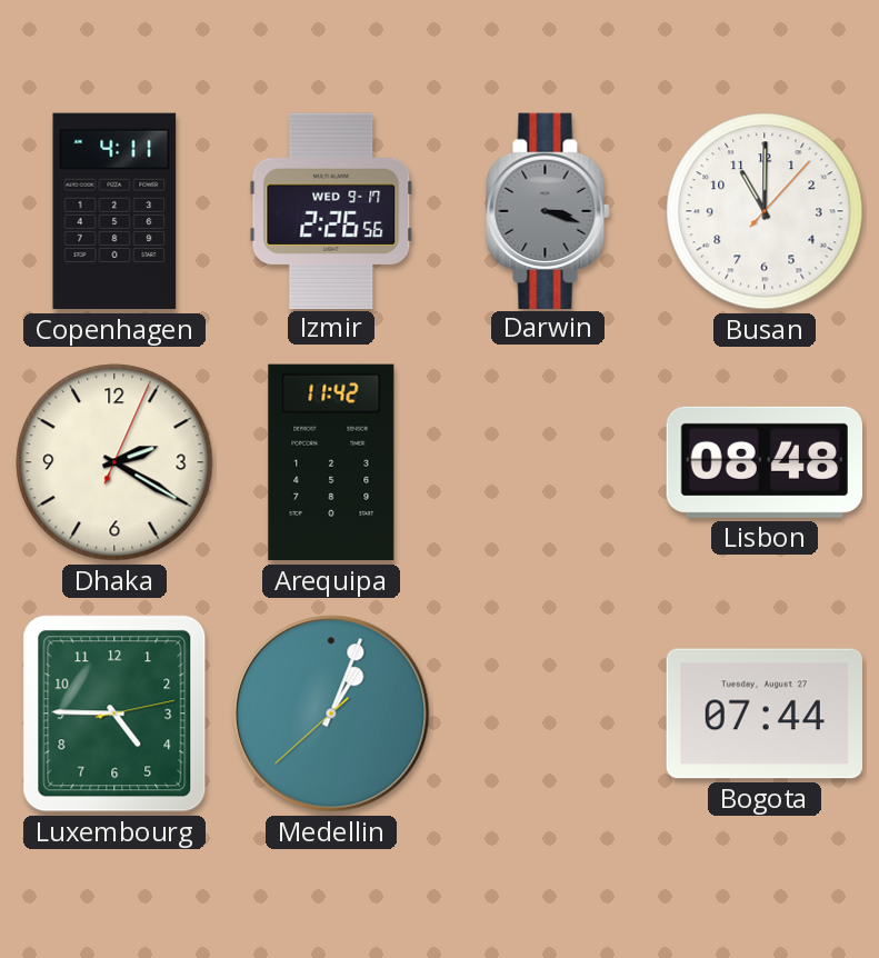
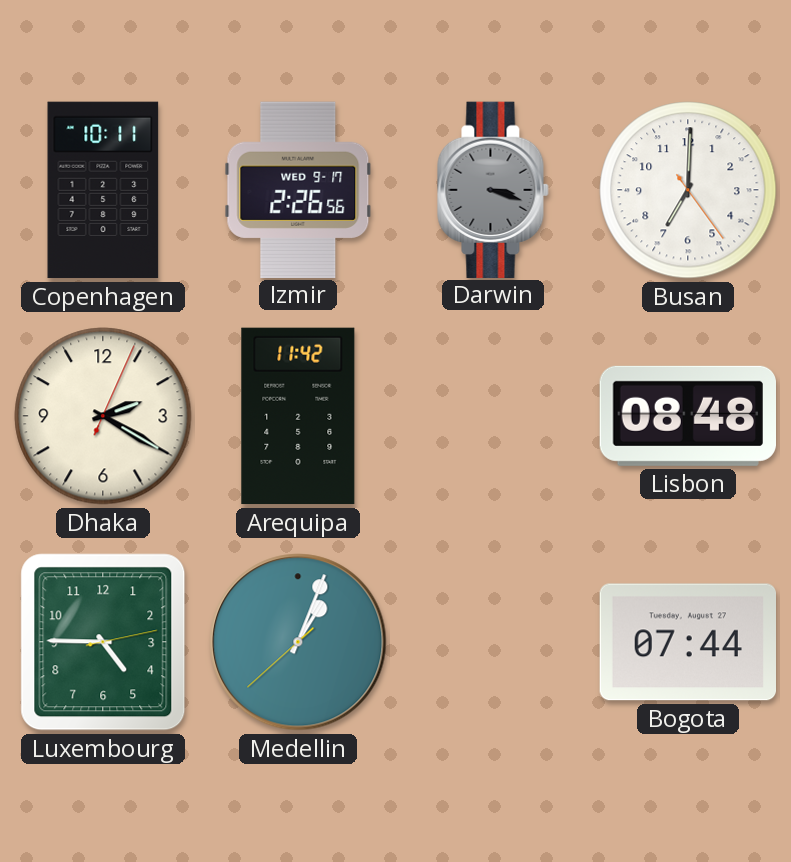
Copenhagen: 4:11 -> 10:11
Busan: 11:00 -> 7:00
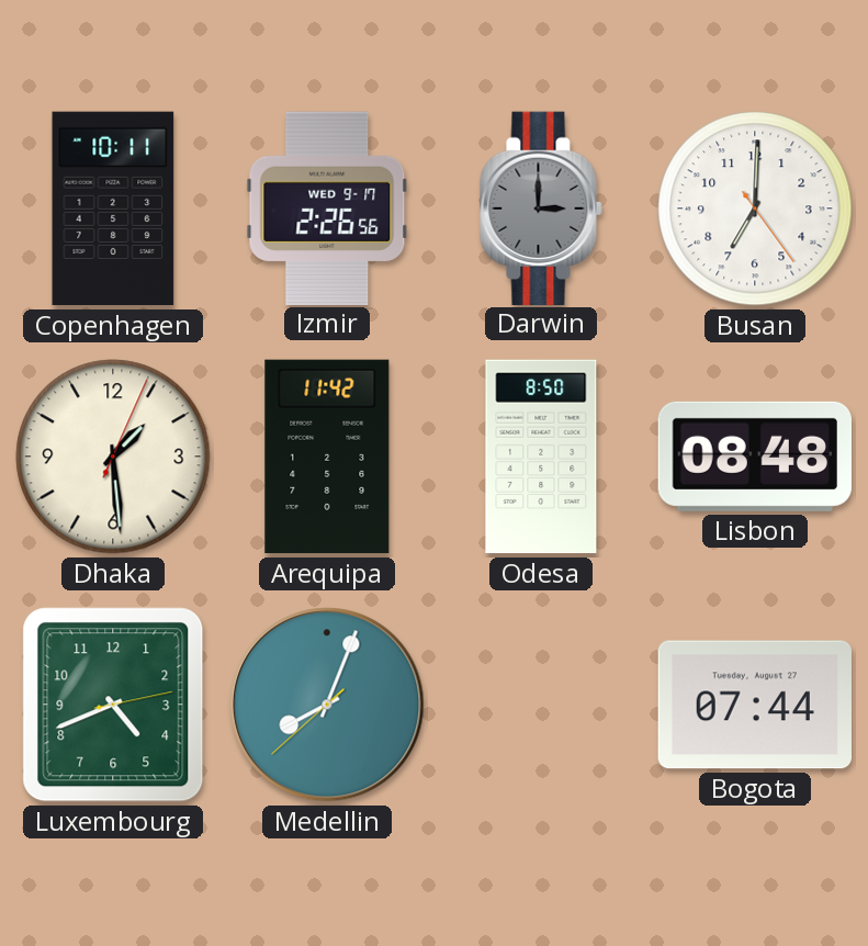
Darwin: 3:18 -> 3:00
Dhaka: 2:20 -> 1:29
Odesa: none -> 8:50
Luxembourg: 4:45 -> 4:41
Medellin: 1:03 -> 8:03
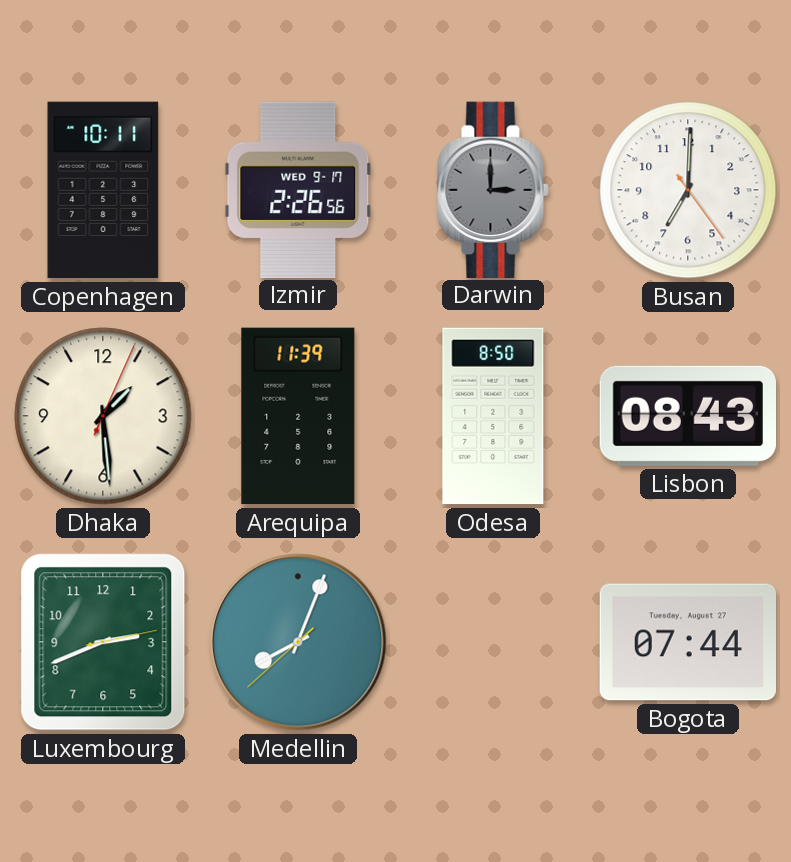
Arequipa: 11:42 -> 11:39
Lisbon: 08:48 -> 08:43
Luxembourg: 4:41 -> 2:41
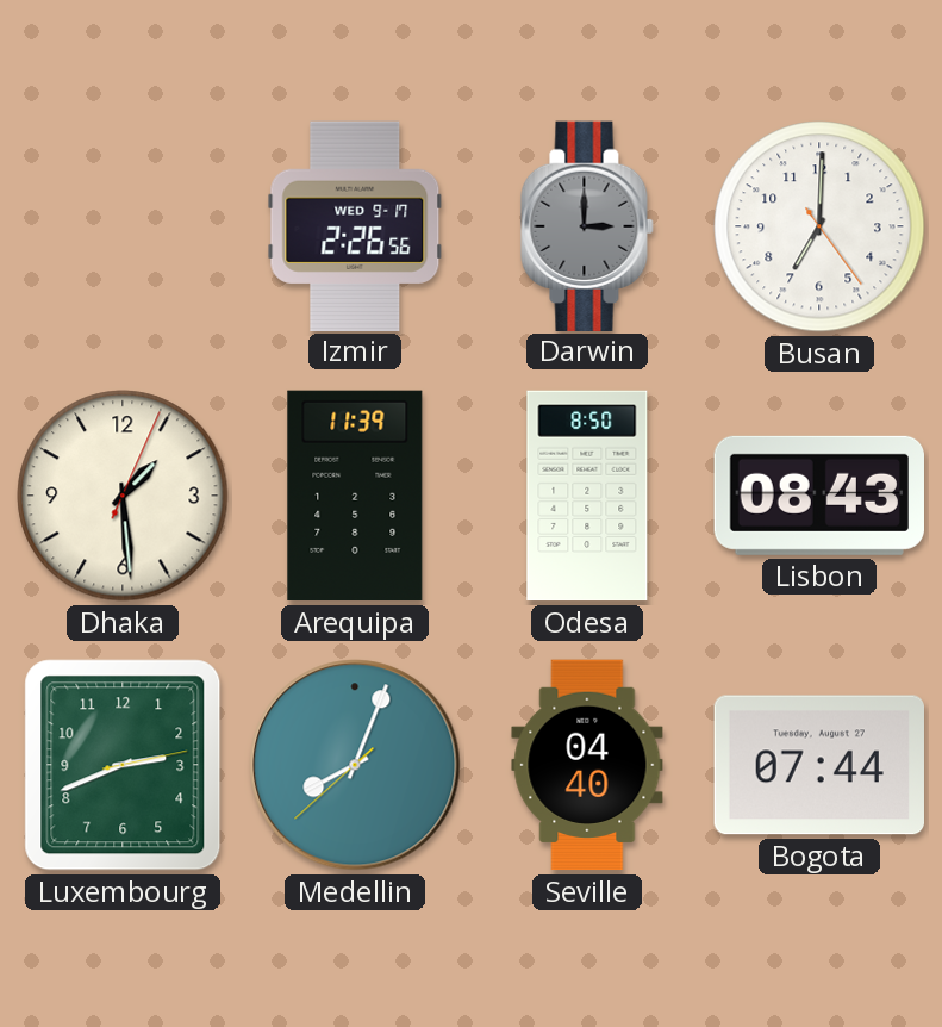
Copenhagen: 10:11 -> none
Seville: none -> 04:40
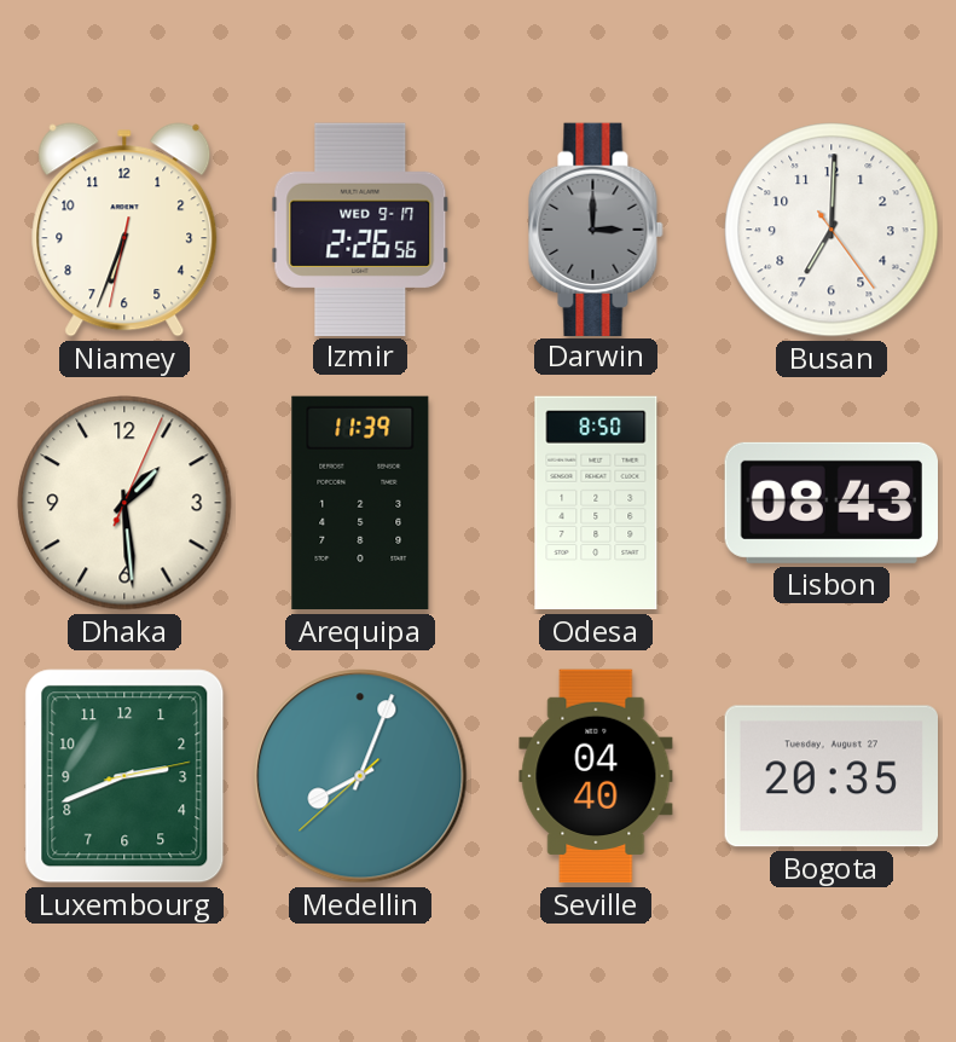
Niamey: none -> 6:33
Bogota: 07:44 -> 20:35
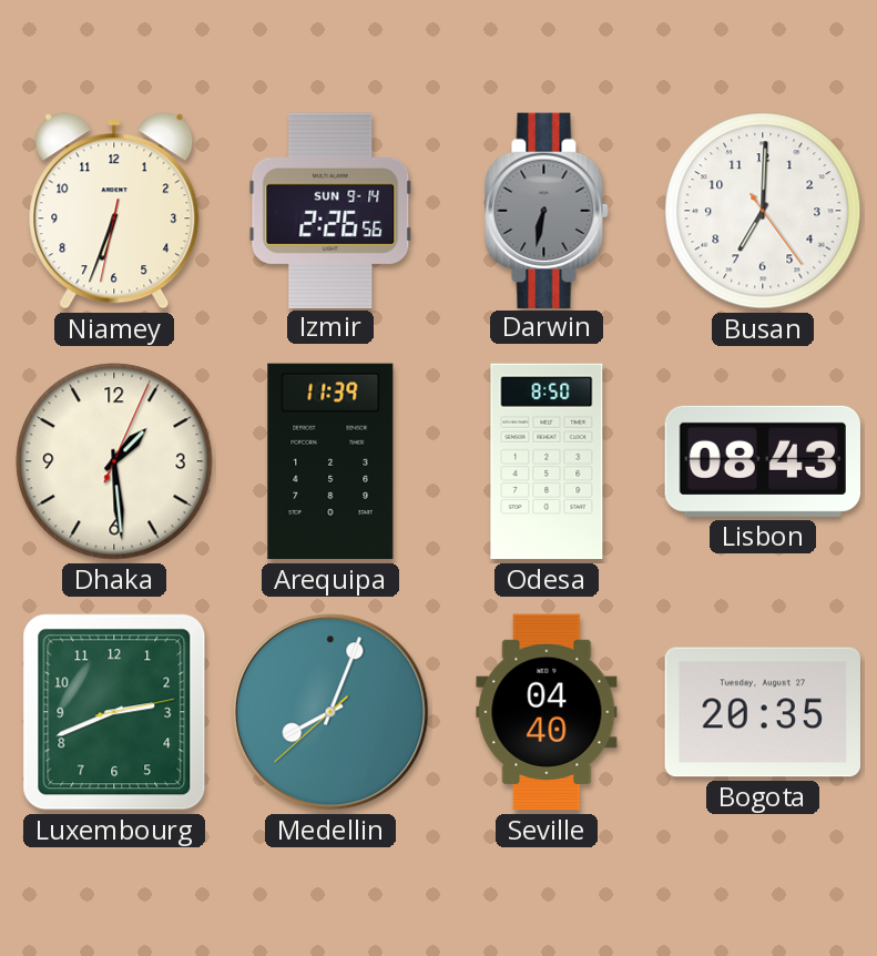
Izmir date: WED 9-17 -> SUN 9-14
Darwin: 3:00 -> 6:32
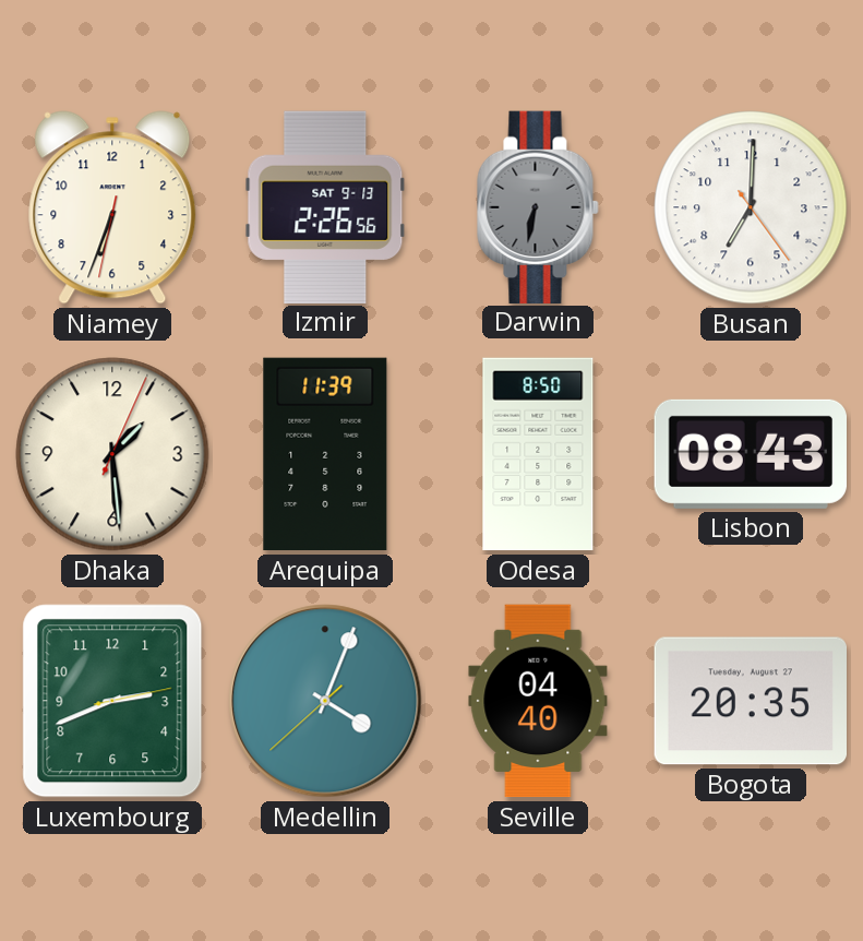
Izmir date: SUN 9-14 -> SAT 9-13
Medellin: 8:03 -> 4:03
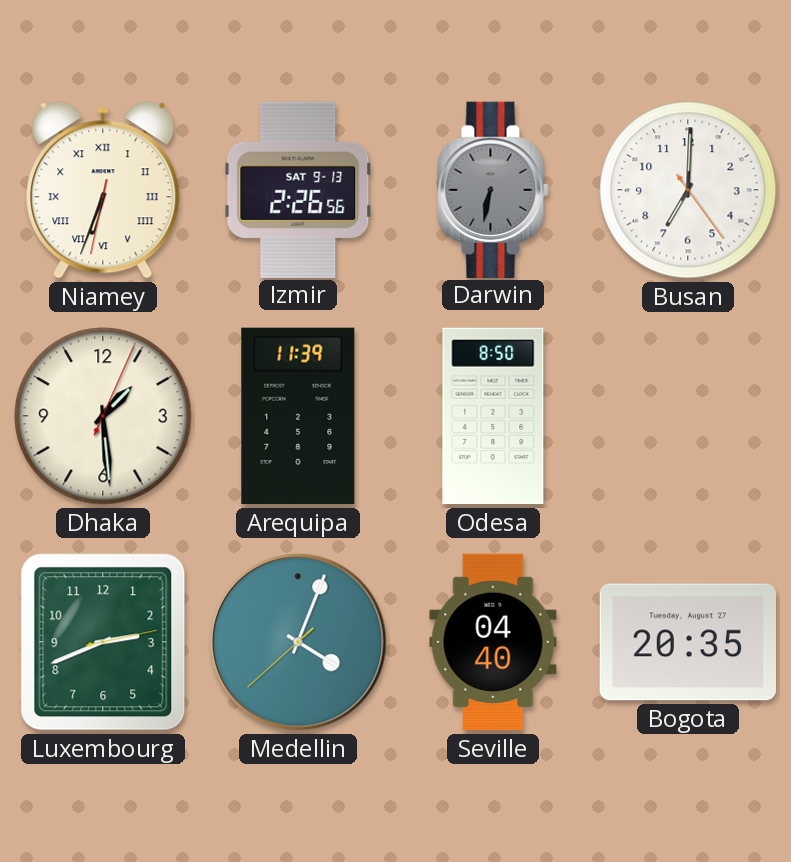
Niamey numerals: Arabic -> Roman
Lisbon: 08:43 -> none
